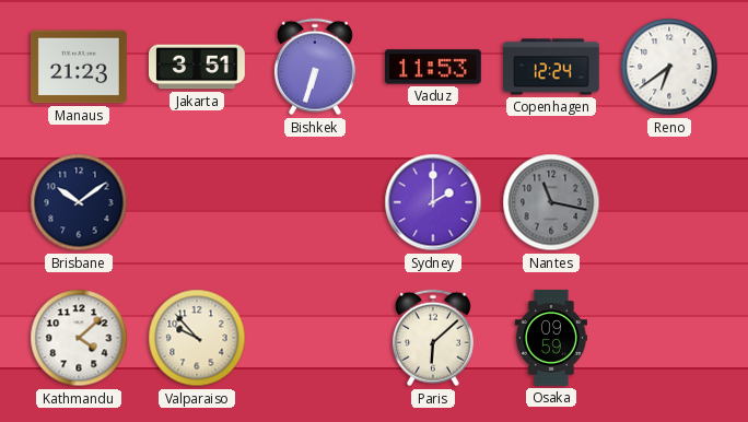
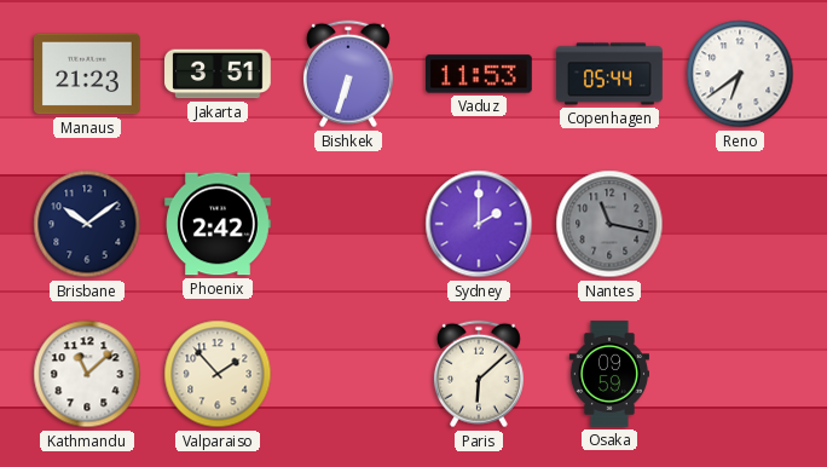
Copenhagen: 12:24 -> 05:44
Phoenix: none -> 2:42
Kathmandu: 4:08 -> 11:08
Valparaiso: 9:53 -> 1:53
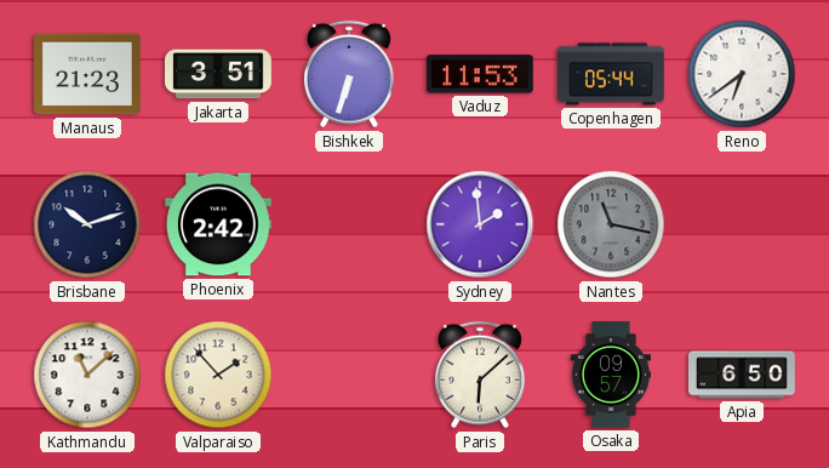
Brisbane: 10:09 -> 10:12
Sydney: 2:00 -> 1:59
Osaka: 09:59 -> 09:57
Apia: none -> 6:50
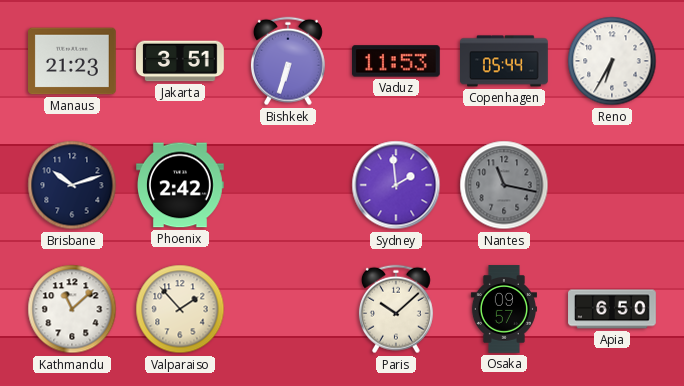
Reno: 6:39 -> 6:35
Paris: 6:08 -> 10:08
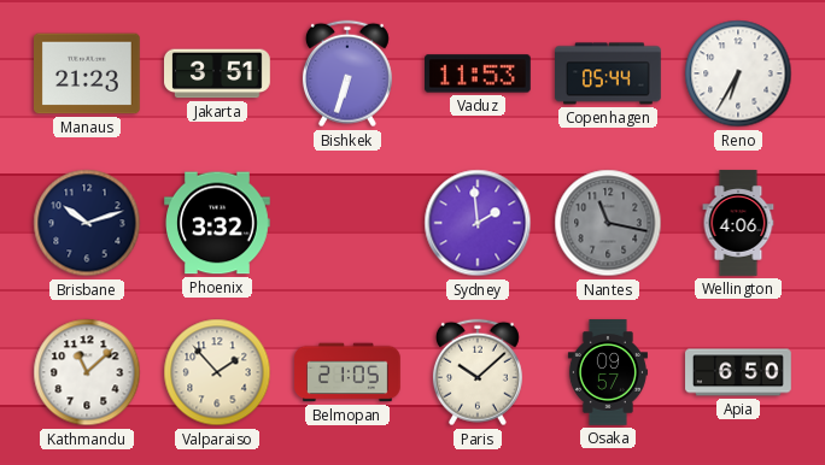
Phoenix: 2:42 -> 3:32
Wellington: none -> 4:06
Belmopan: none -> 21:05
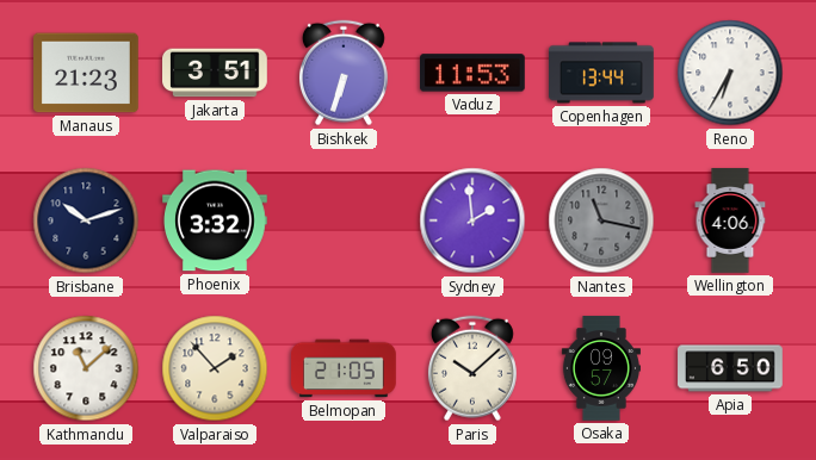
Copenhagen: 05:44 -> 13:44
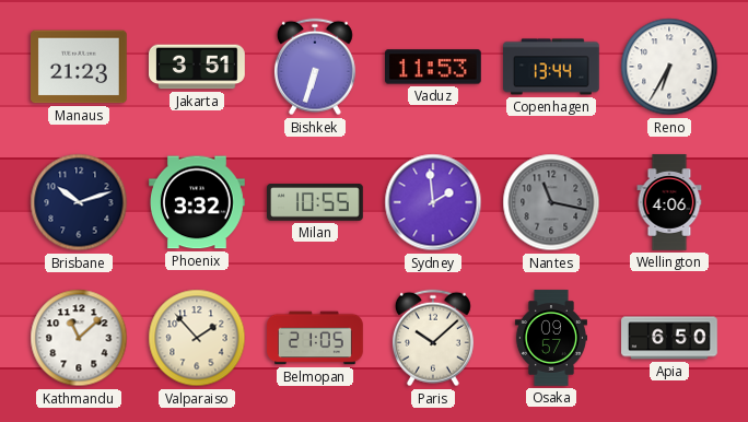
Milan: none -> 10:55
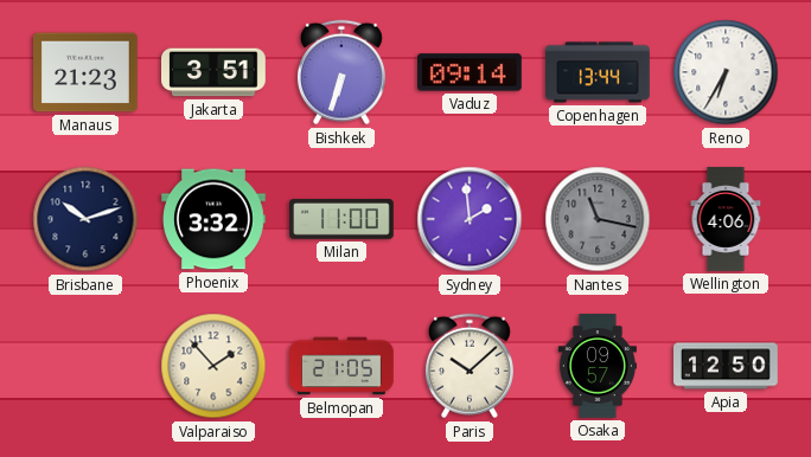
Vaduz: 11:53 -> 09:14
Milan: 10:55 -> 11:00
Kathmandu: 11:08 -> none
Apia: 6:50 -> 12:50
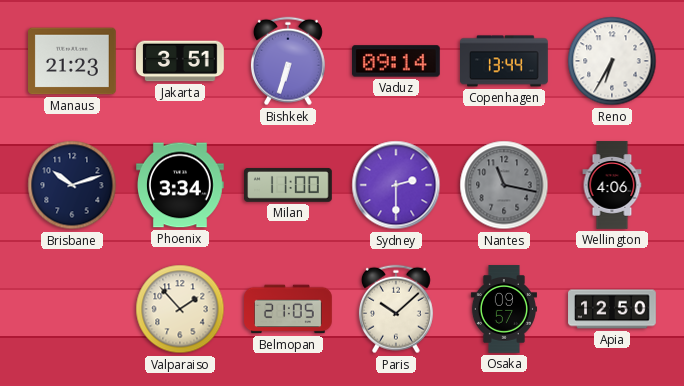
Phoenix: 3:32 -> 3:34
Sydney: 1:59 -> 2:30
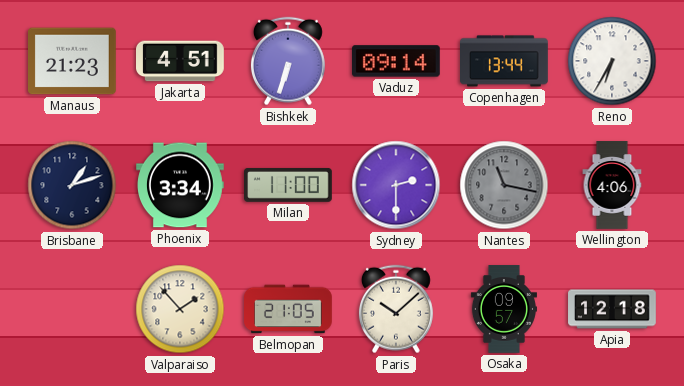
Jakarta: 3:51 -> 4:51
Brisbane: 10:12 -> 1:12
Apia: 12:50 -> 12:18
